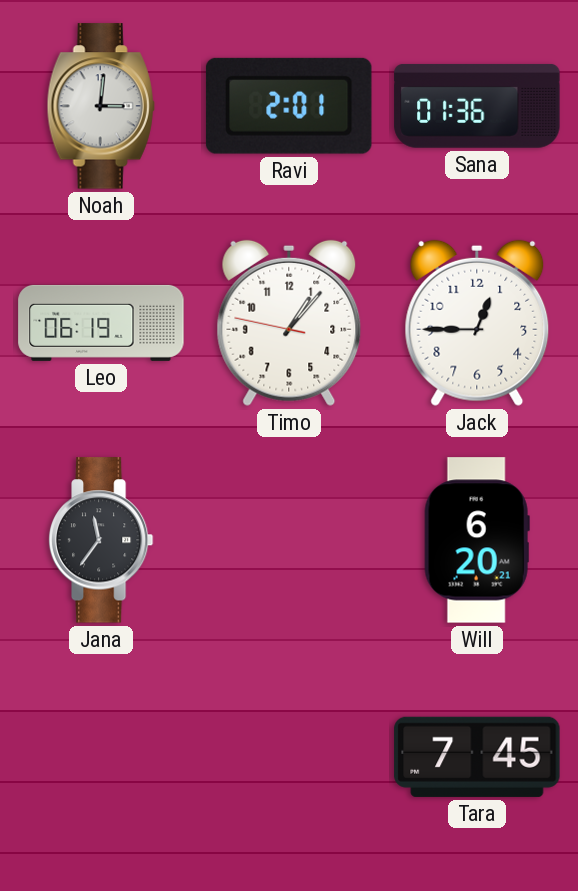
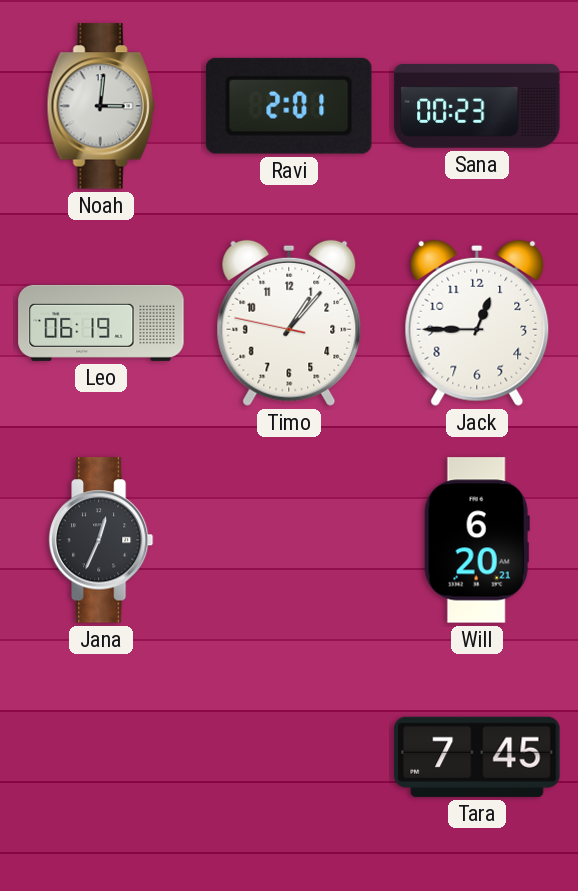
Sana: 01:36 -> 00:23
Jana: 11:36 -> 12:34
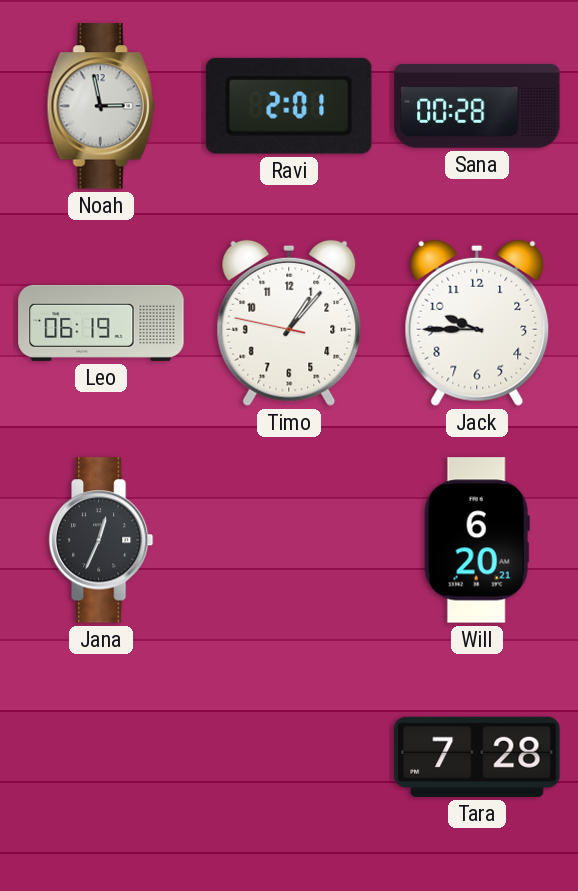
Noah: 3:01 -> 2:58
Sana: 00:23 -> 00:28
Jack: 12:45 -> 9:45
Tara: 7:45 -> 7:28
